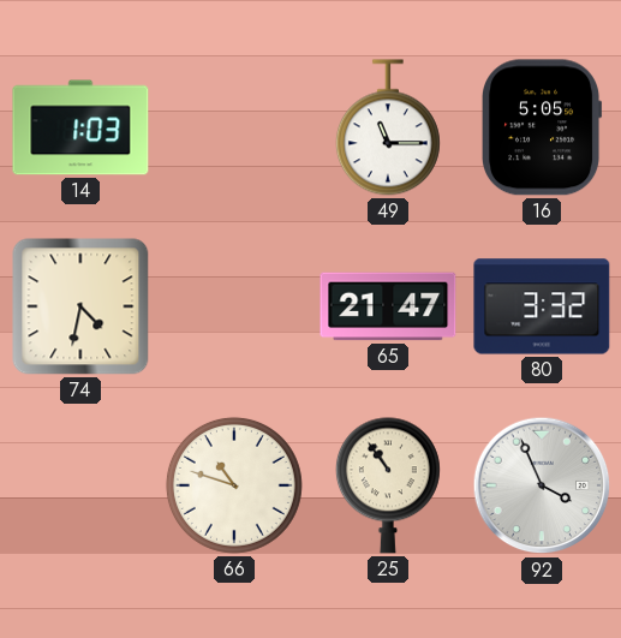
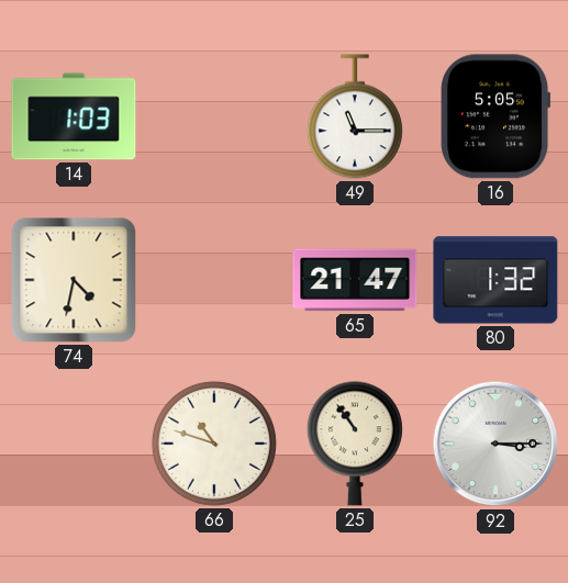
80: 3:32 -> 1:32
92: 3:56 -> 3:15
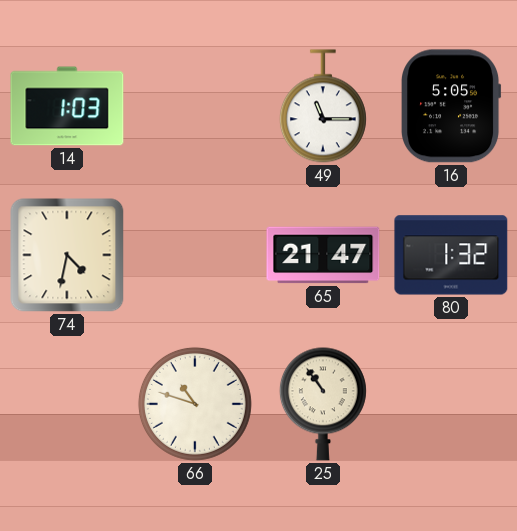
92: 3:15 -> none
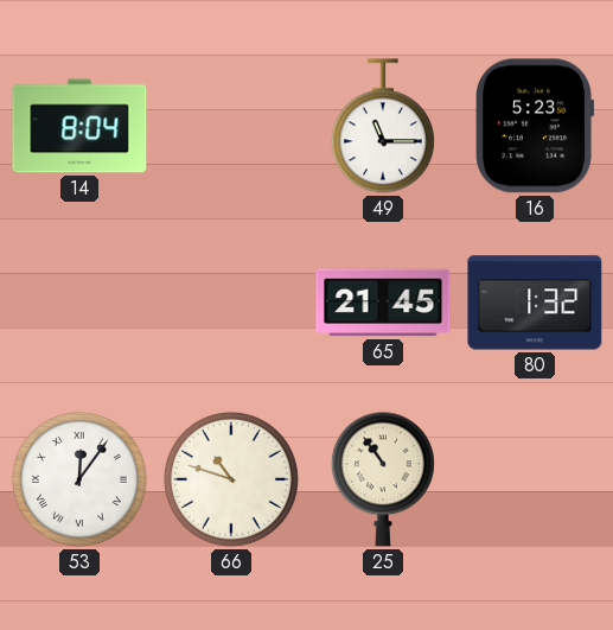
14: 1:03 -> 8:04
16: 5:05 -> 5:23
74: 4:32 -> none
65: 21:47 -> 21:45
53: none -> 12:06
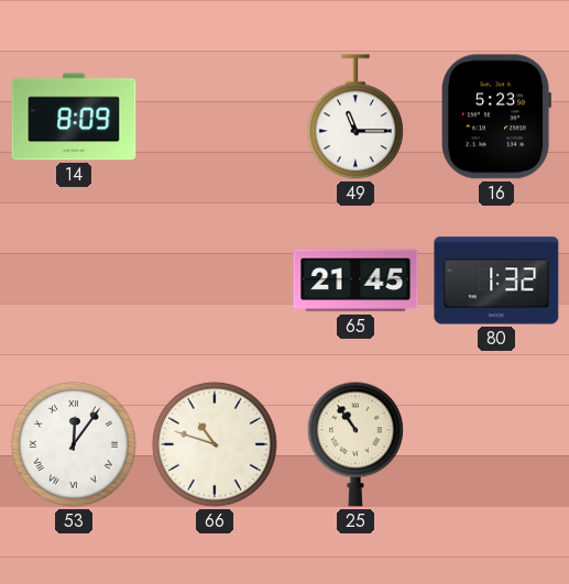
14: 8:04 -> 8:09
